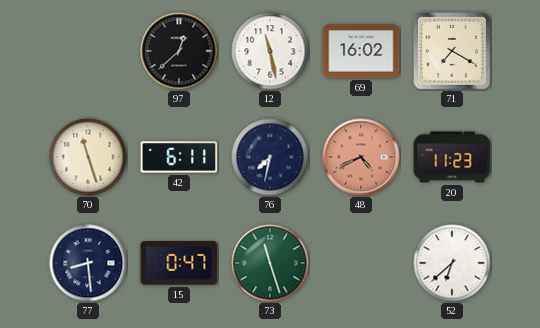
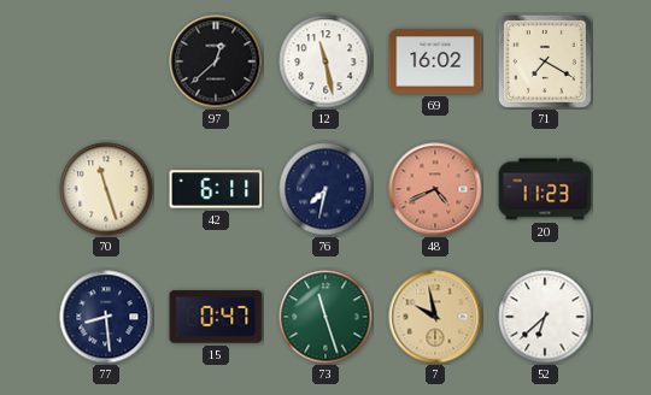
7: none -> 9:58
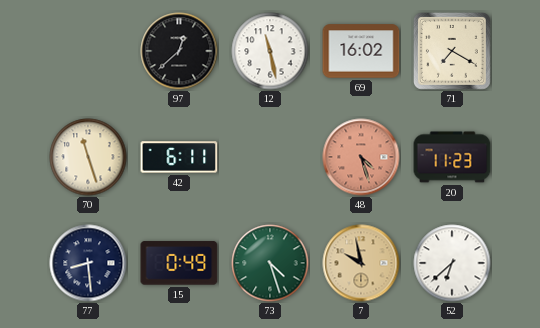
76: 7:32 -> none
48: 4:41 -> 4:27
15: 0:47 -> 0:49
73: 11:27 -> 4:27
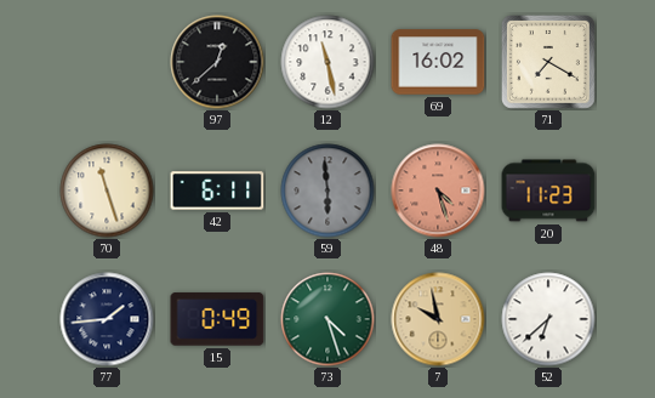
59: none -> 5:59
77: 8:29 -> 1:44
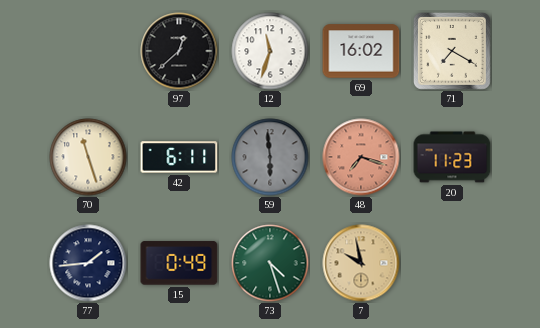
12: 11:28 -> 11:33
48: 4:27 -> 7:18
52: 6:38 -> none
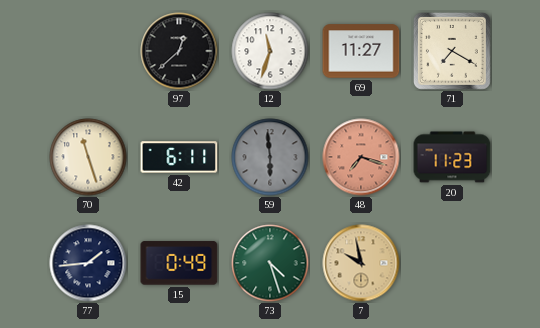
69: 16:02 -> 11:27
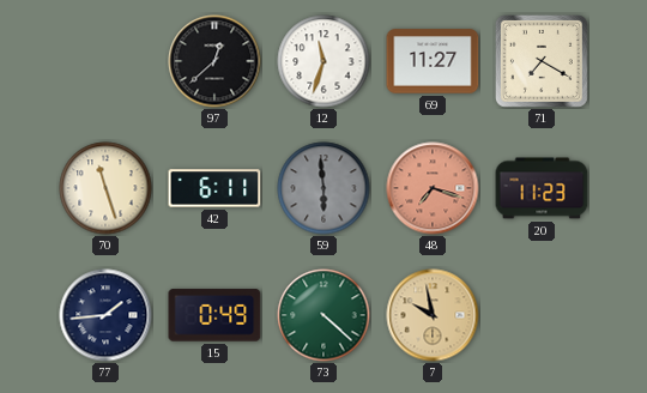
73: 4:27 -> 4:22
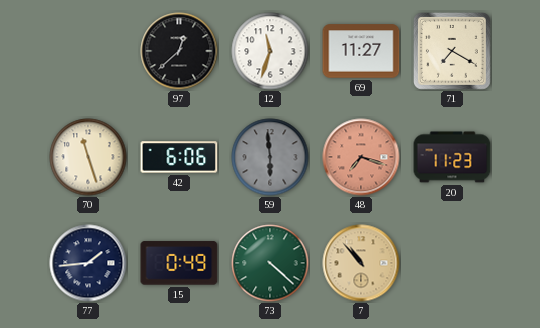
42: 6:11 -> 6:06
7: 9:58 -> 10:53
